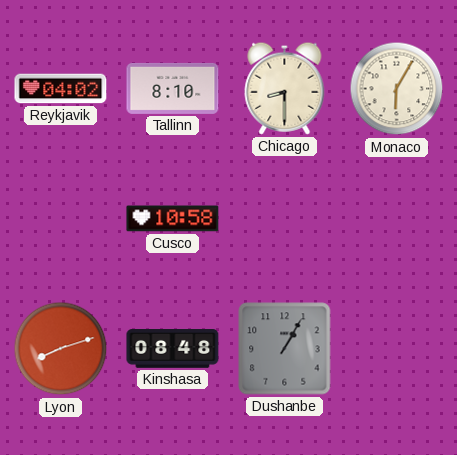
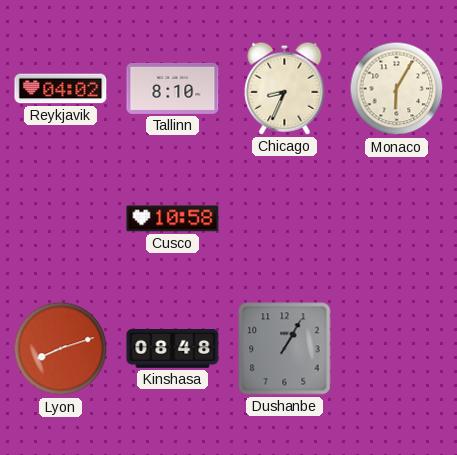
Chicago: 8:30 -> 8:34
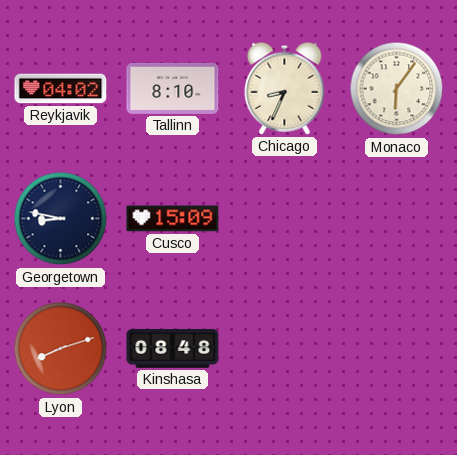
Monaco: 6:05 -> 6:06
Georgetown: none -> 8:47
Cusco: 10:58 -> 15:09
Dushanbe: 1:05 -> none
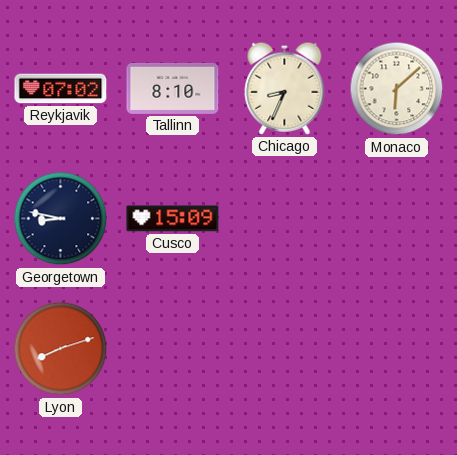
Reykjavik: 04:02 -> 07:02
Monaco: 6:06 -> 6:08
Kinshasa: 08:48 -> none
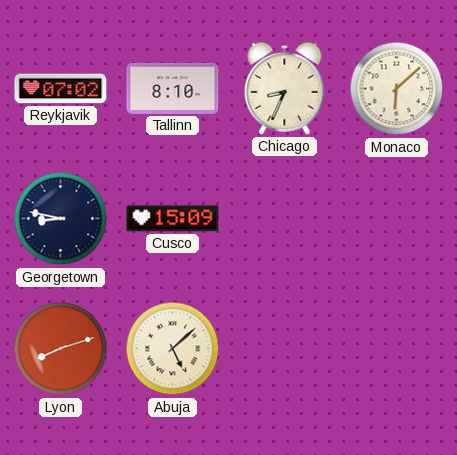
Abuja: none -> 5:08
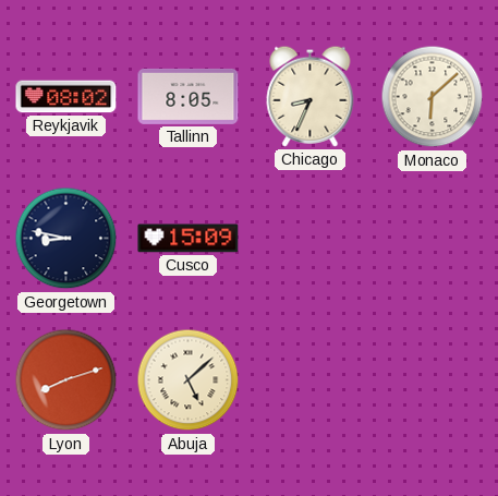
Reykjavik: 07:02 -> 08:02
Tallinn: 8:10 -> 8:05
